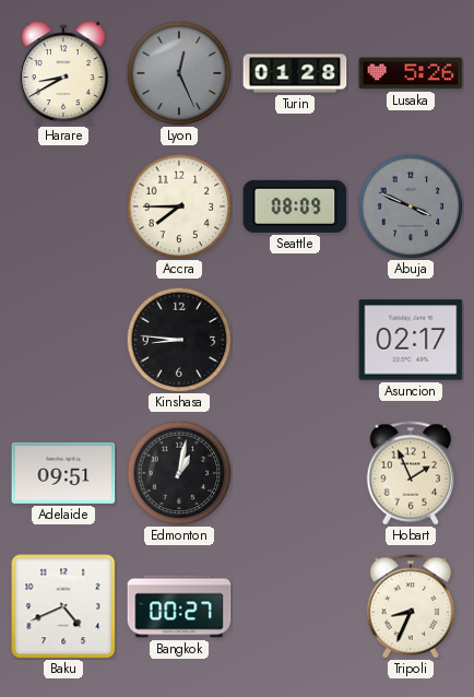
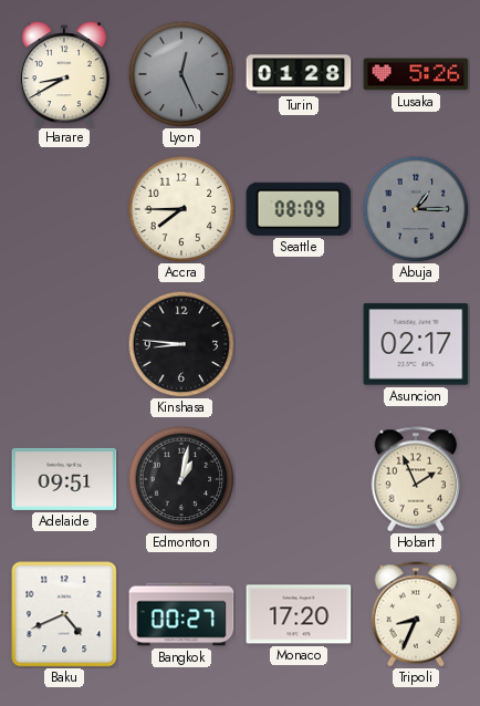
Abuja: 3:49 -> 1:15
Monaco: none -> 17:20
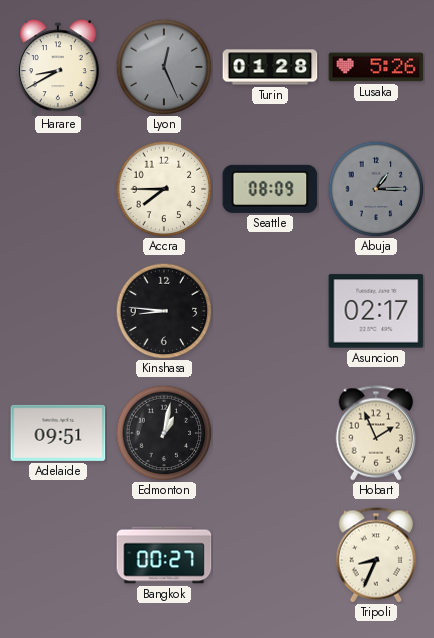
Baku: 4:41 -> none
Monaco: 17:20 -> none
